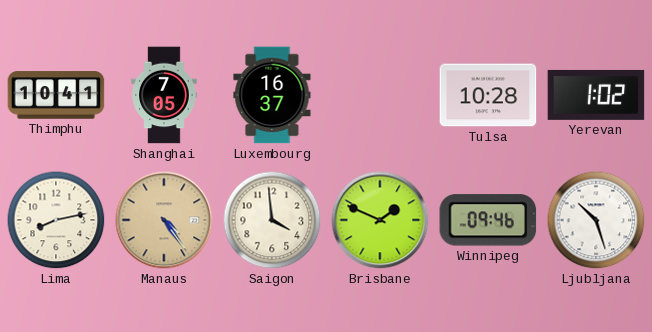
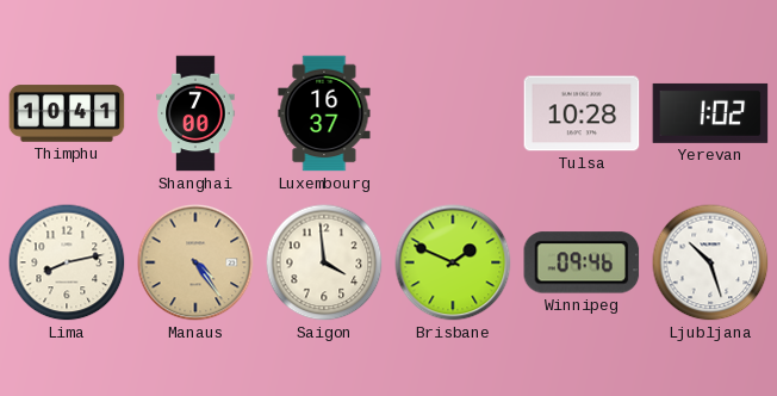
Shanghai: 7:05 -> 7:00
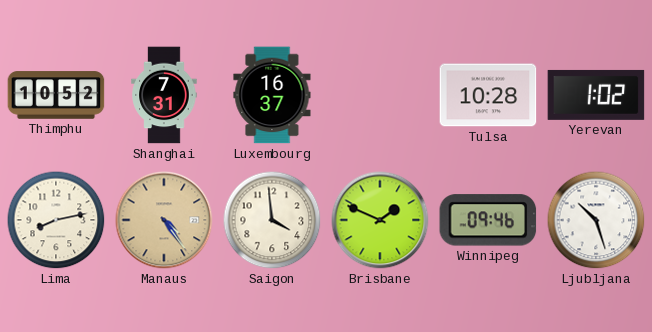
Thimphu: 10:41 -> 10:52
Shanghai: 7:00 -> 7:31
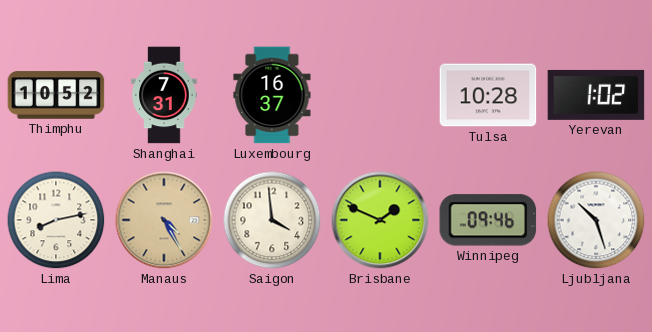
Manaus: 4:24 -> 4:25
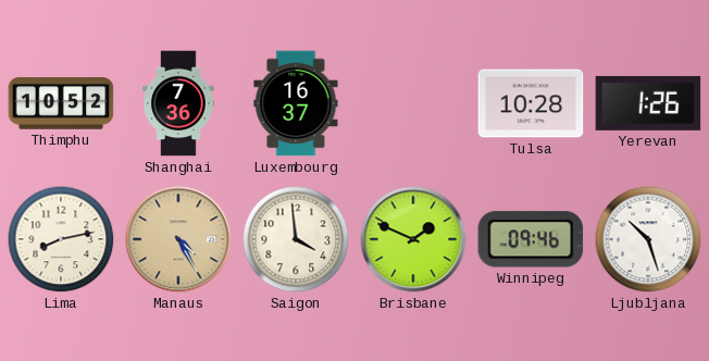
Shanghai: 7:31 -> 7:36
Yerevan: 1:02 -> 1:26
